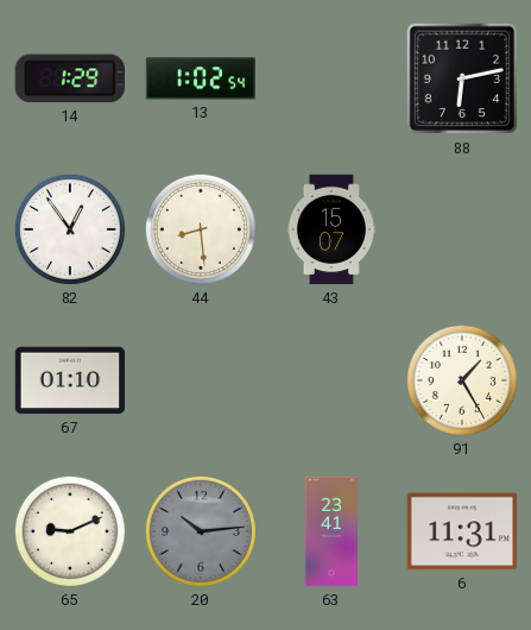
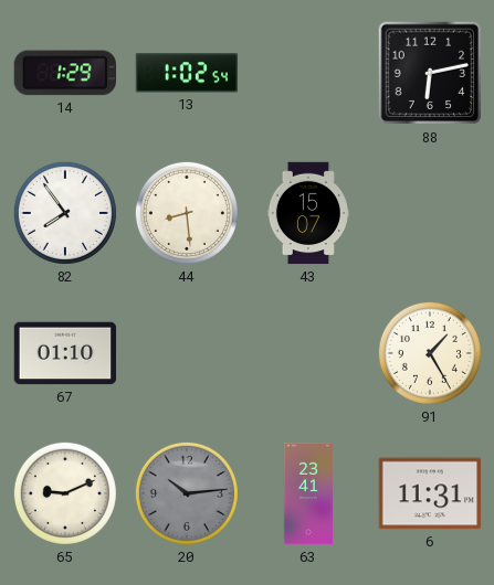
82: 12:54 -> 7:54
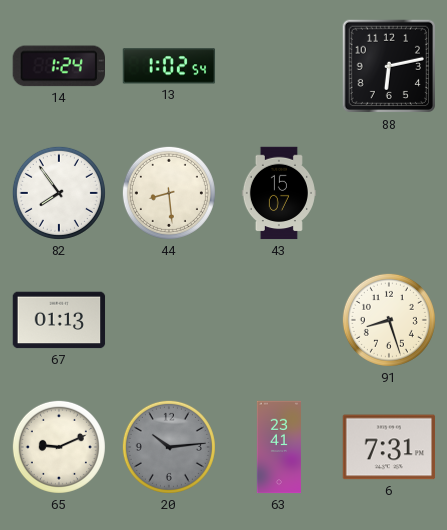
14: 1:29 -> 1:24
67: 01:10 -> 01:13
91: 1:25 -> 8:27
6: 11:31 -> 7:31
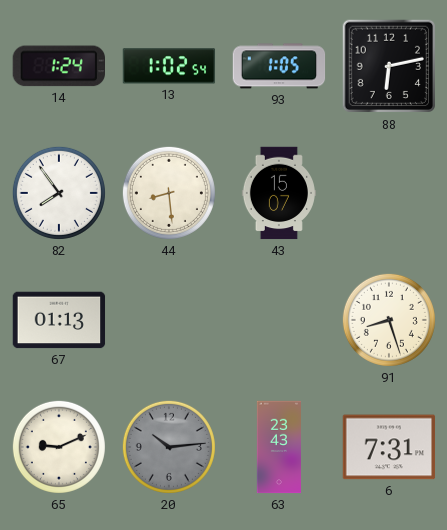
93: none -> 1:05
63: 23:41 -> 23:43
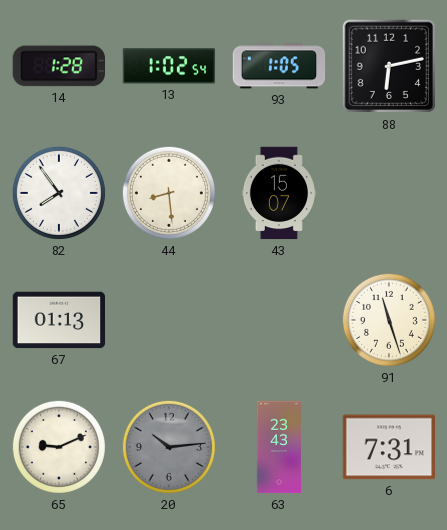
14: 1:24 -> 1:28
91: 8:27 -> 11:27
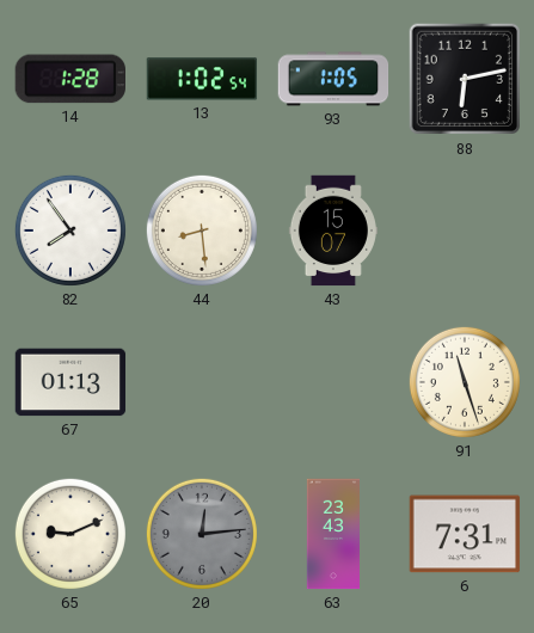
20: 10:14 -> 12:14
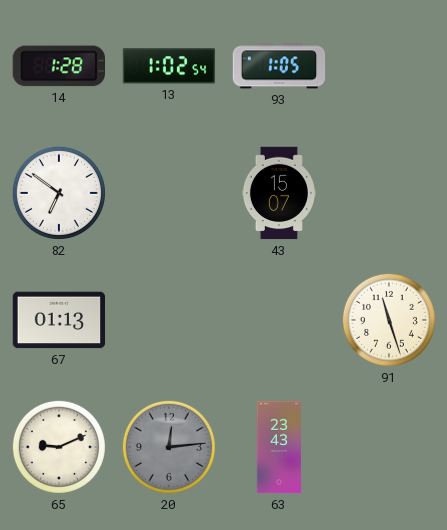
88: 6:13 -> none
82: 7:54 -> 6:51
44: 8:29 -> none
6: 7:31 -> none
